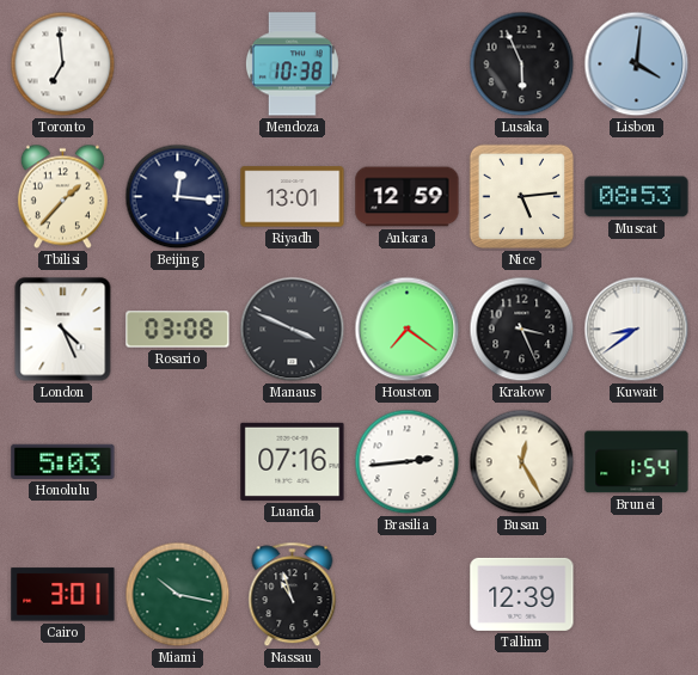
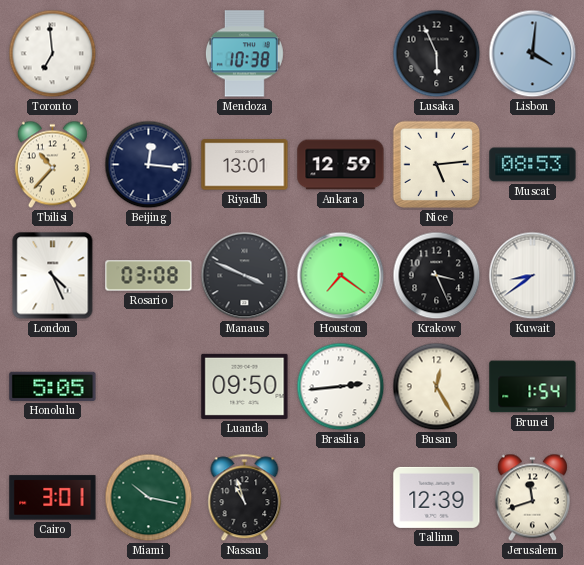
Tbilisi: 1:37 -> 10:37
Honolulu: 5:03 -> 5:05
Luanda: 07:16 -> 09:50
Jerusalem: none -> 11:42
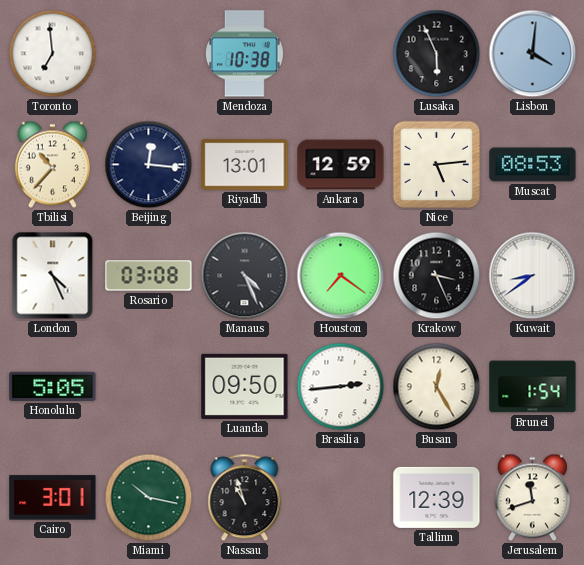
Manaus: 3:49 -> 4:26
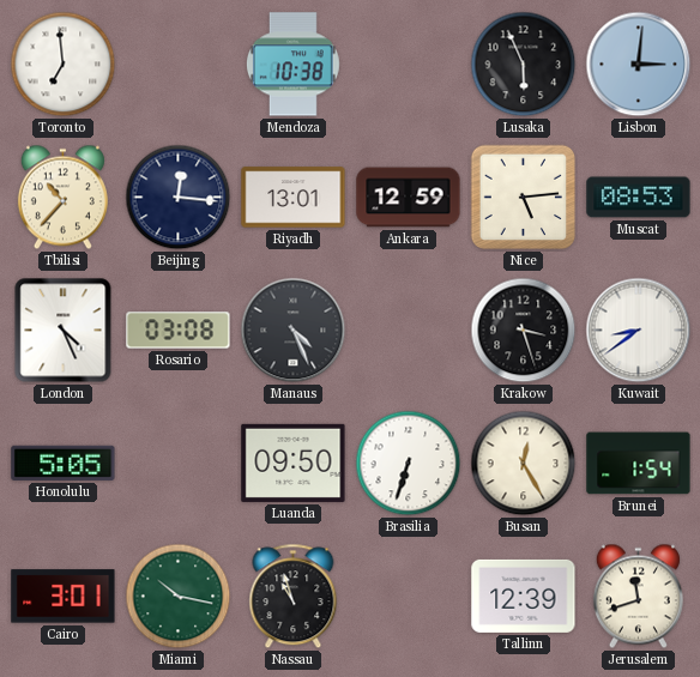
Lisbon: 4:01 -> 3:01
Houston: 7:21 -> none
Krakow: 3:26 -> 3:27
Brasilia: 2:44 -> 6:33
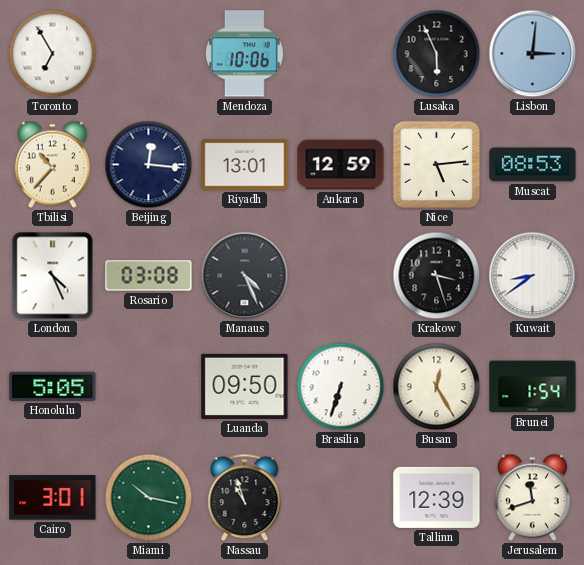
Toronto: 6:59 -> 6:55
Mendoza: 10:38 -> 10:06
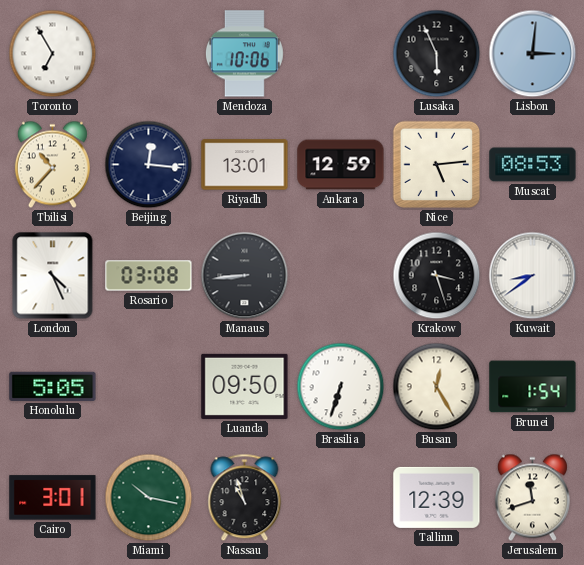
Manaus: 4:26 -> 8:44
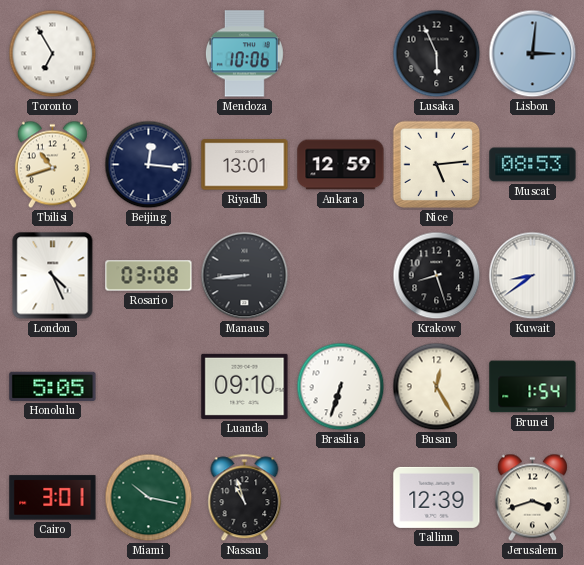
Tbilisi: 10:37 -> 10:42
Krakow: 3:27 -> 8:27
Luanda: 09:50 -> 09:10
Jerusalem: 11:42 -> 3:42
